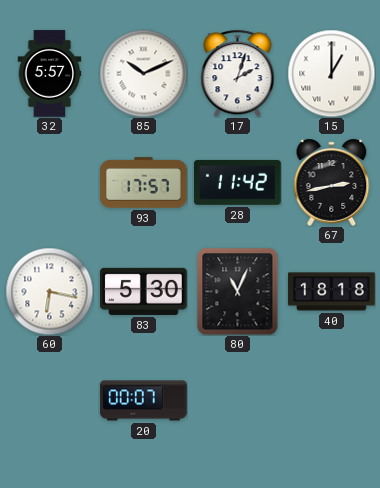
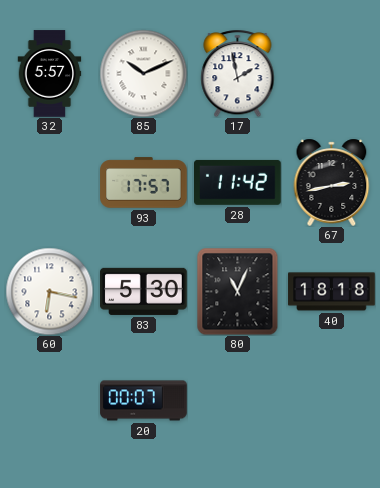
17: 2:03 -> 1:58
15: 1:00 -> none
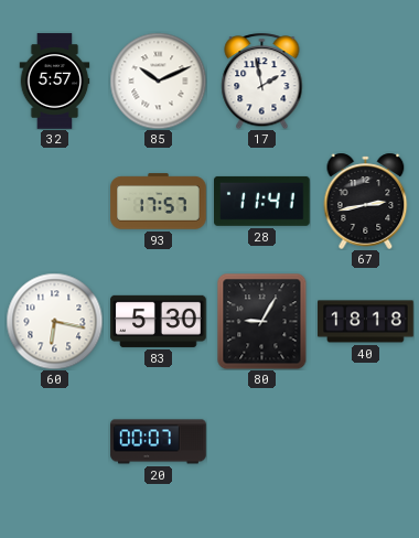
28: 11:42 -> 11:41
80: 11:04 -> 9:05
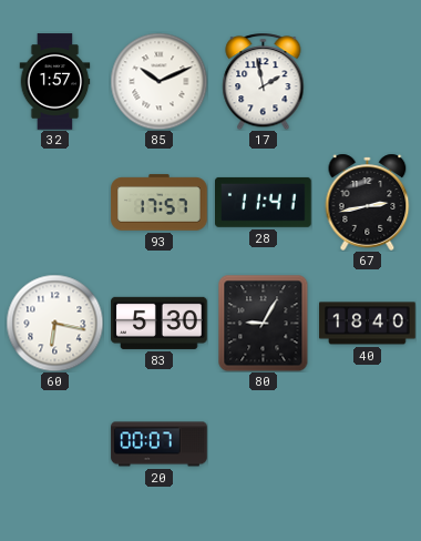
32: 5:57 -> 1:57
40: 18:18 -> 18:40
